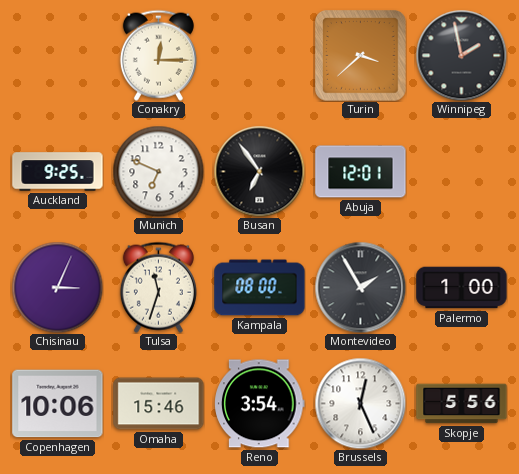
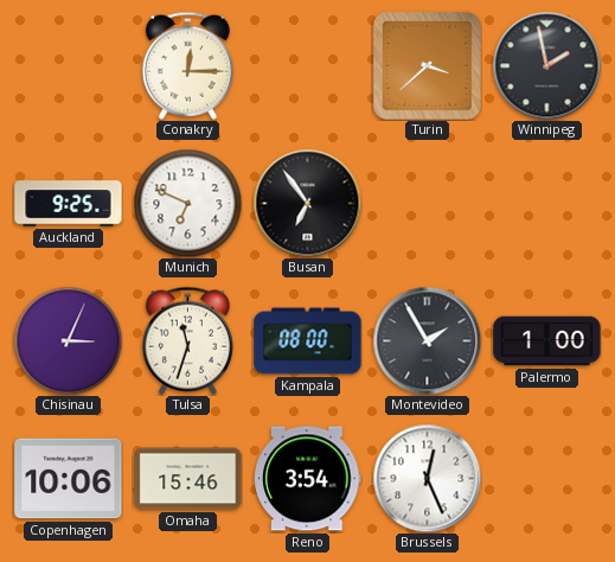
Abuja: 12:01 -> none
Skopje: 5:56 -> none
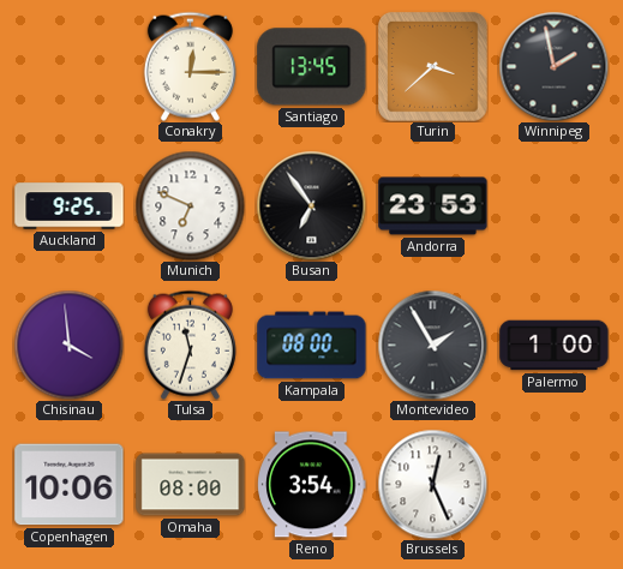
Santiago: none -> 13:45
Andorra: none -> 23:53
Chisinau: 3:04 -> 3:59
Omaha: 15:46 -> 08:00
